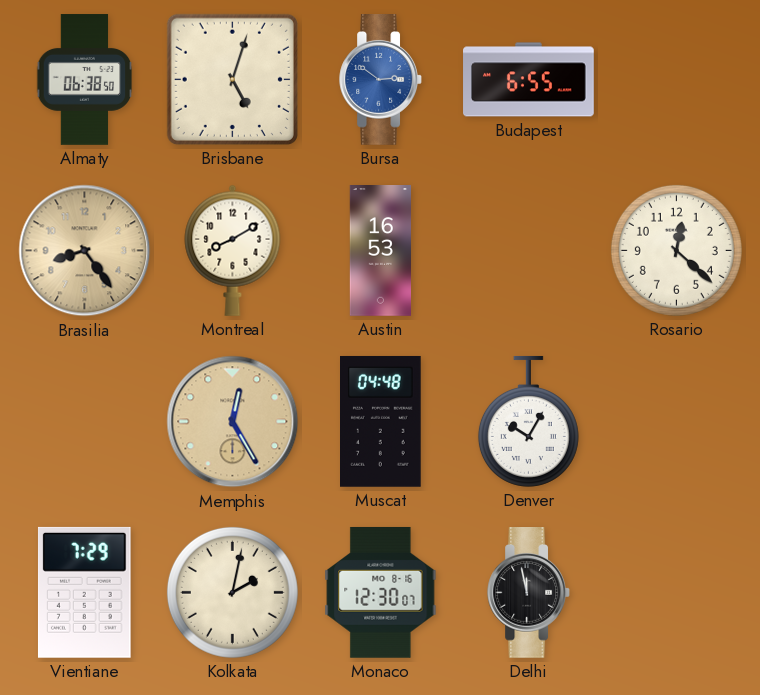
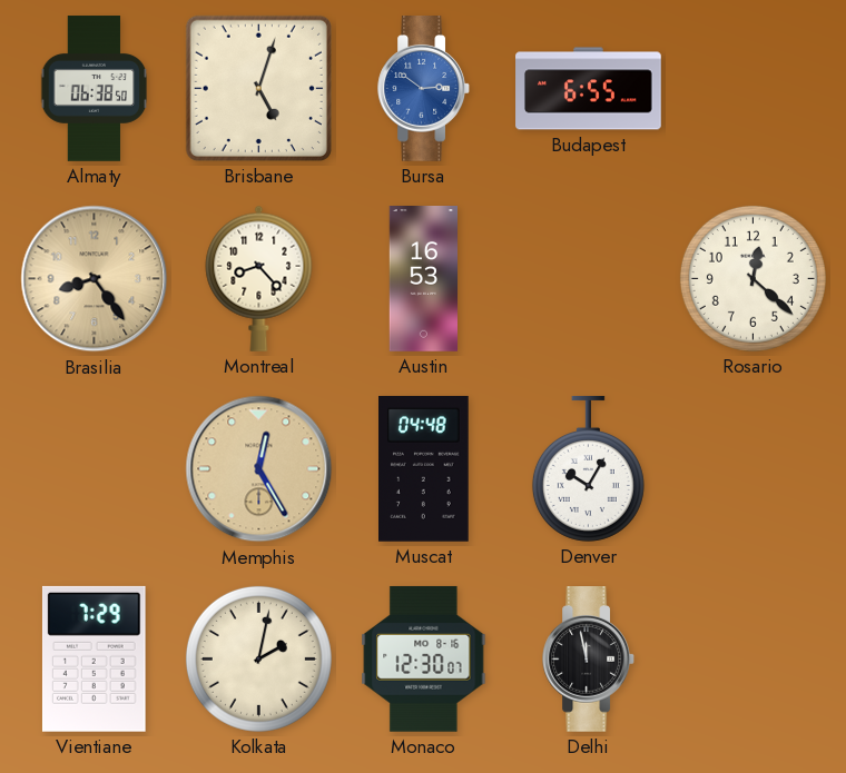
Montreal: 8:10 -> 8:23
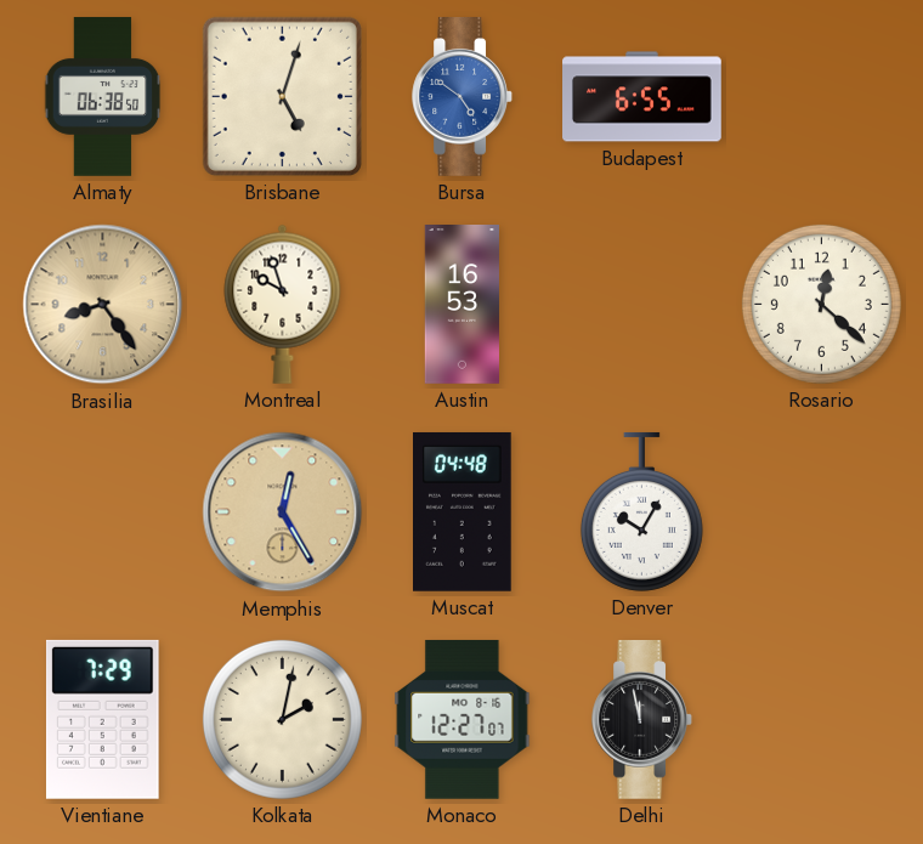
Bursa: 2:51 -> 4:51
Montreal: 8:23 -> 9:57
Monaco: 12:30 -> 12:27
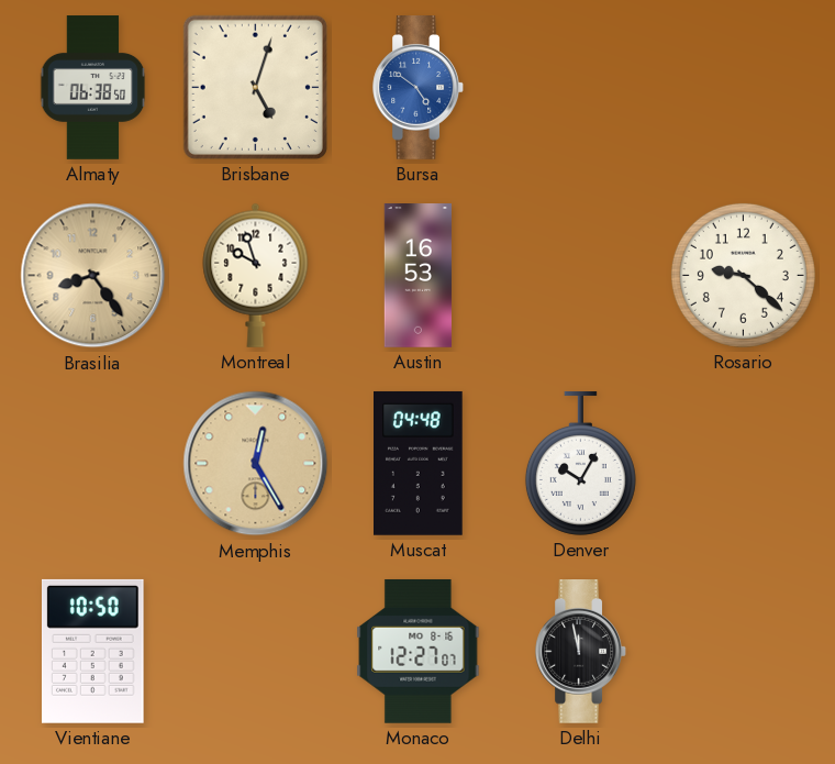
Budapest: 6:55 -> none
Rosario: 12:22 -> 9:22
Vientiane: 7:29 -> 10:50
Kolkata: 2:02 -> none
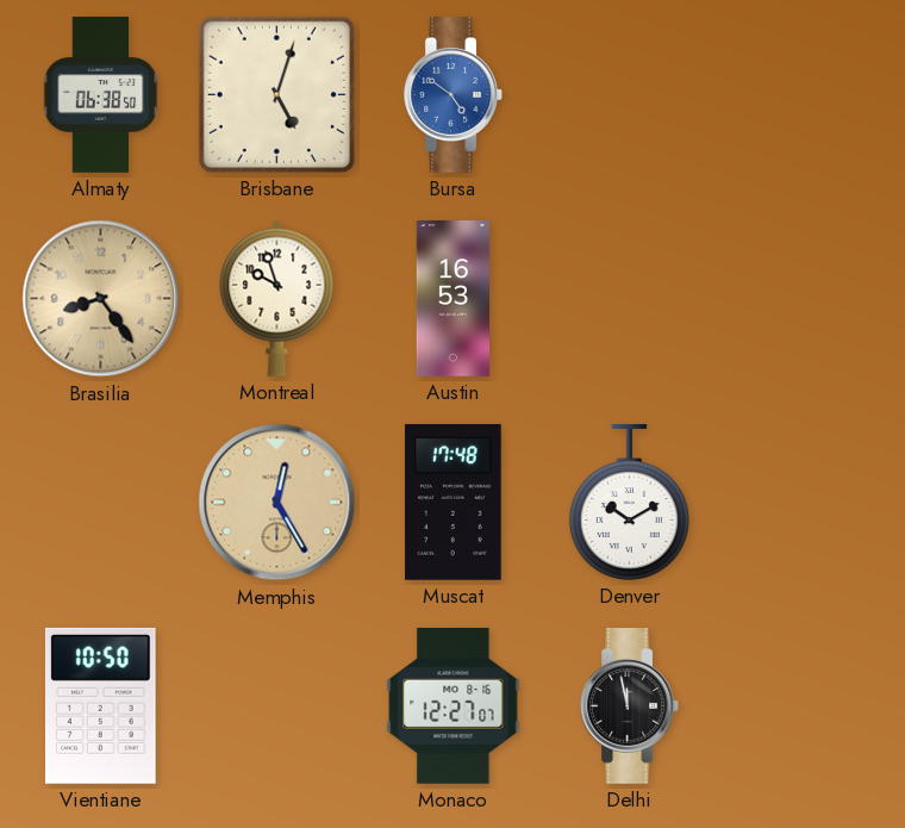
Rosario: 9:22 -> none
Muscat: 04:48 -> 17:48
Denver: 10:05 -> 10:10
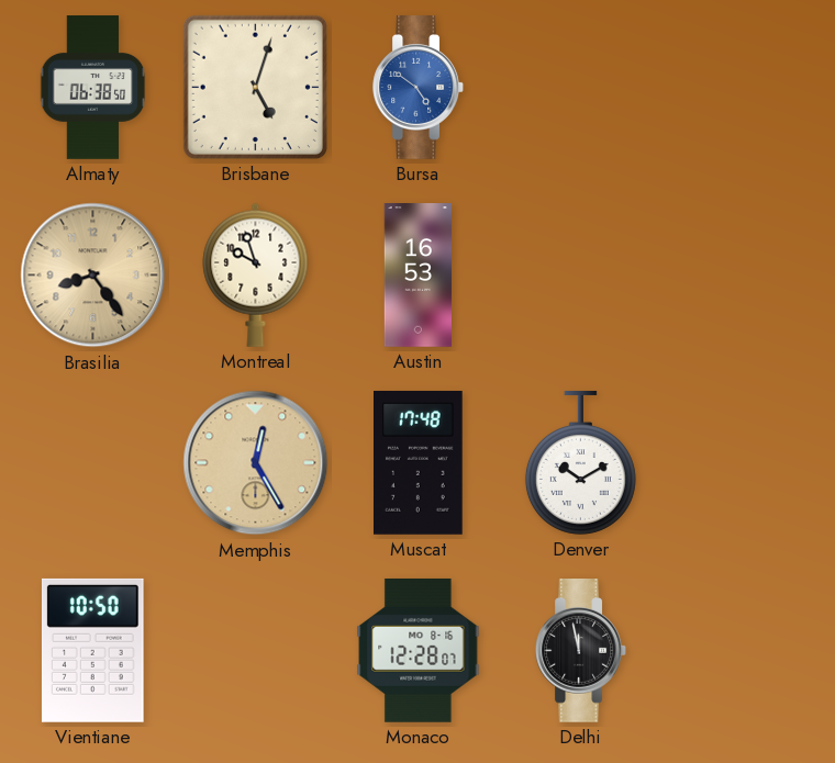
Monaco: 12:27 -> 12:28
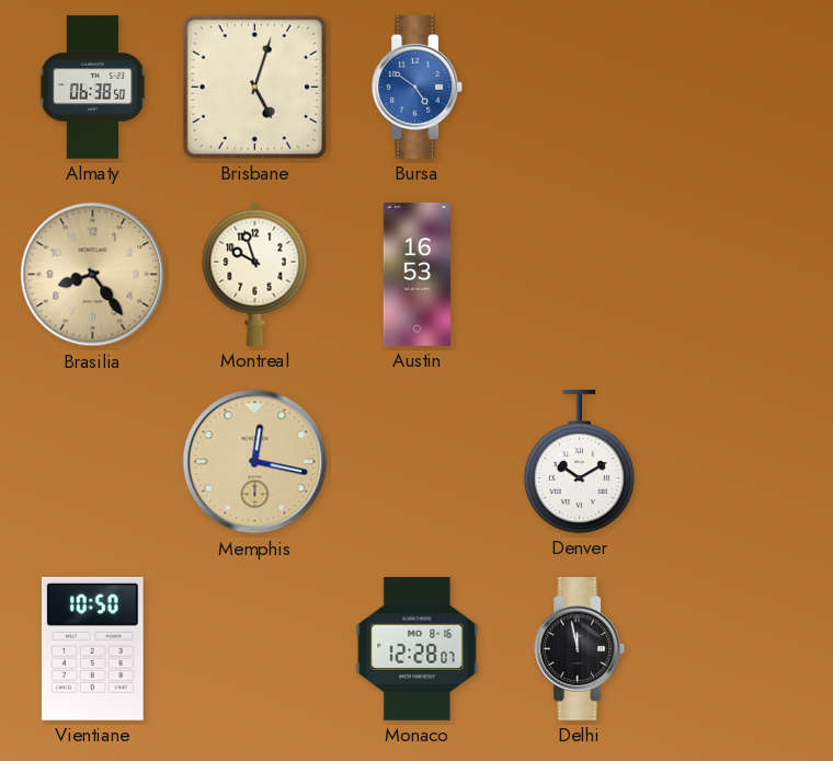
Memphis: 12:25 -> 12:17
Muscat: 17:48 -> none
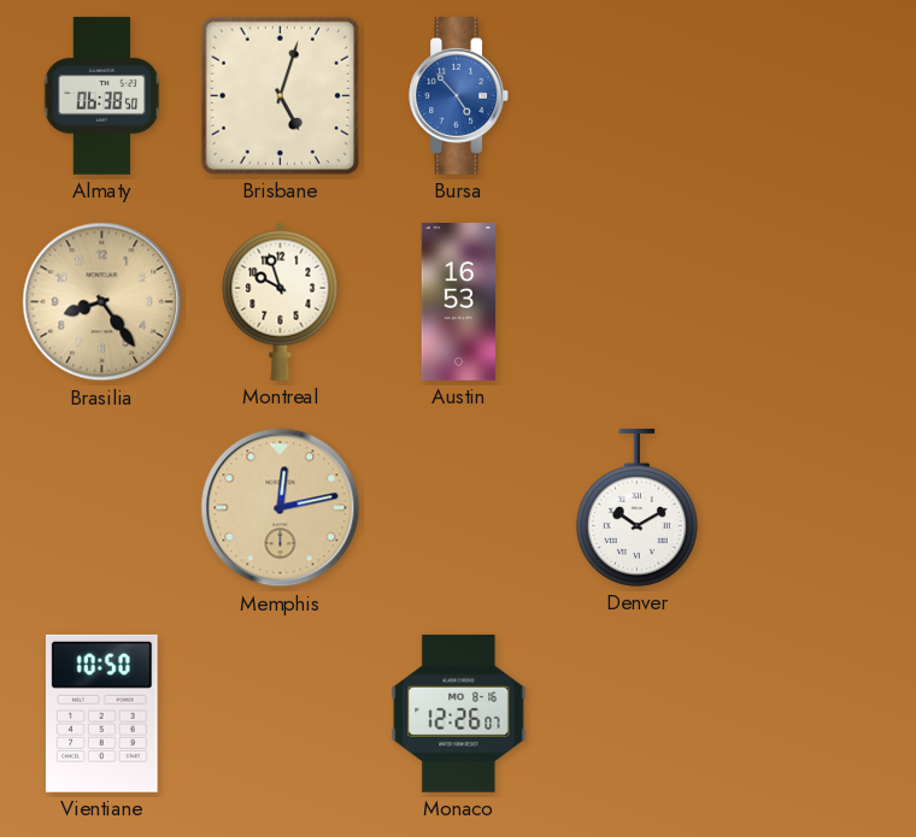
Bursa: 4:51 -> 4:53
Memphis: 12:17 -> 12:13
Monaco: 12:28 -> 12:26
Delhi: 11:58 -> none
